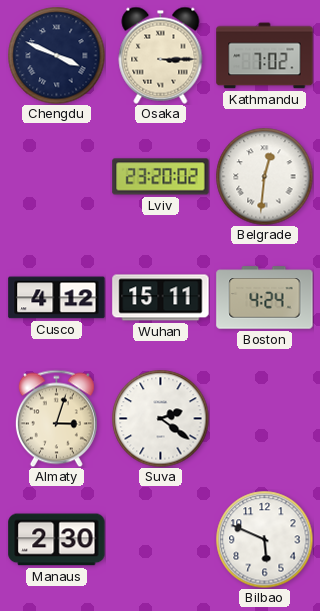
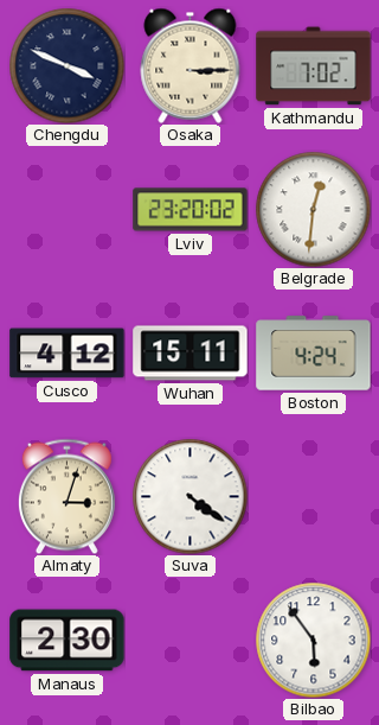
Suva: 2:21 -> 4:21
Bilbao: 5:49 -> 5:54
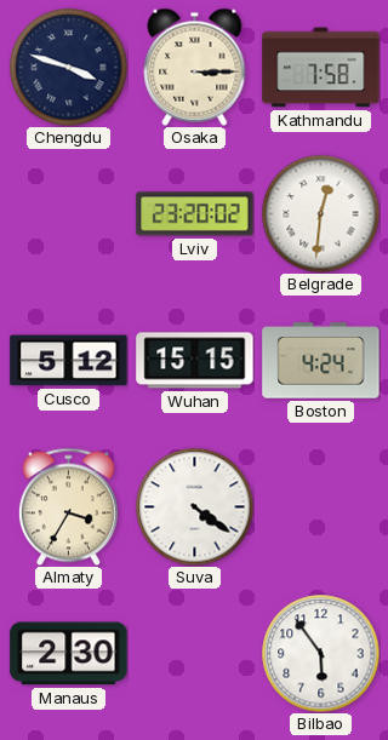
Chengdu: 3:49 -> 3:48
Kathmandu: 7:02 -> 7:58
Cusco: 4:12 -> 5:12
Wuhan: 15:11 -> 15:15
Almaty: 3:03 -> 3:35
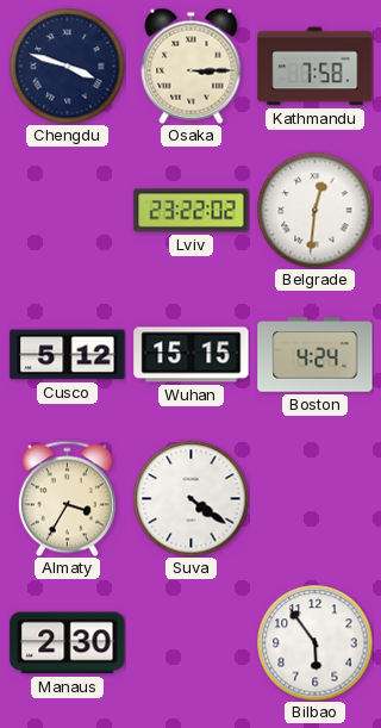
Lviv: 23:20 -> 23:22
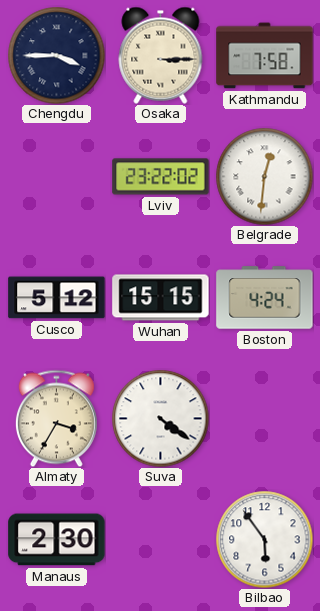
Chengdu: 3:48 -> 3:45
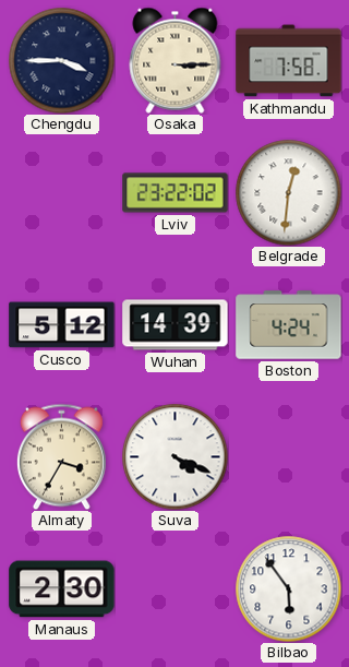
Wuhan: 15:15 -> 14:39
Suva: 4:21 -> 4:19
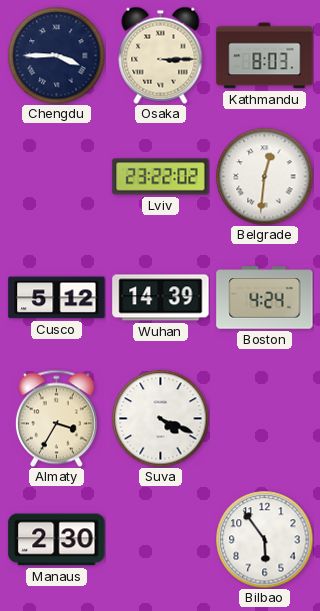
Kathmandu: 7:58 -> 8:03
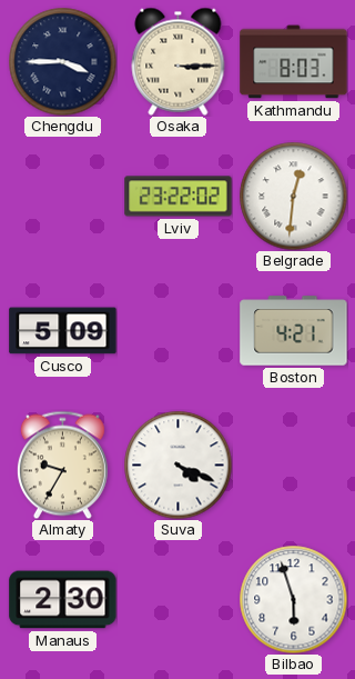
Cusco: 5:12 -> 5:09
Wuhan: 14:39 -> none
Boston: 4:24 -> 4:21
Almaty: 3:35 -> 9:35
Bilbao: 5:54 -> 5:57
